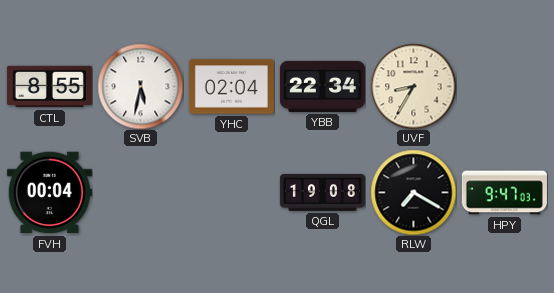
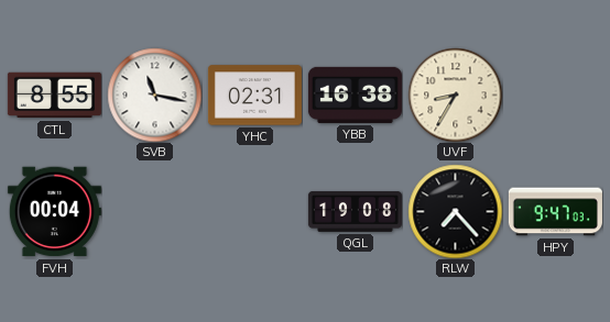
SVB: 5:32 -> 11:17
YHC: 02:04 -> 02:31
YBB: 22:34 -> 16:38
RLW: 7:20 -> 7:23
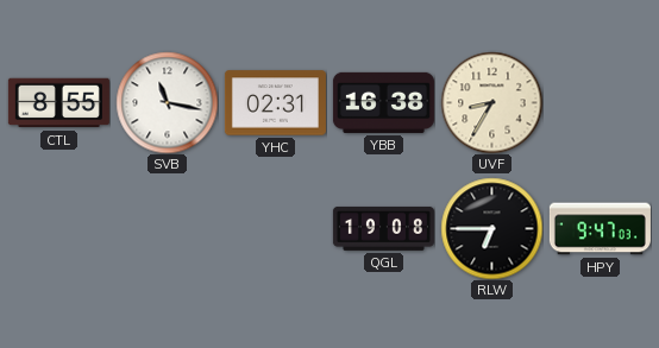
FVH: 00:04 -> none
RLW: 7:23 -> 6:45
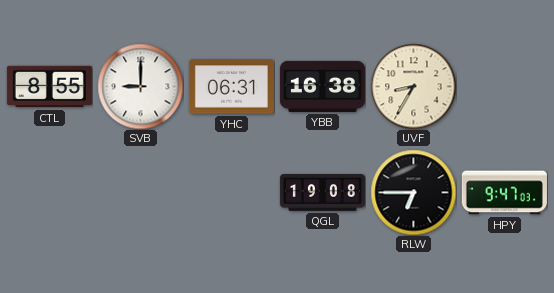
SVB: 11:17 -> 9:00
YHC: 02:31 -> 06:31
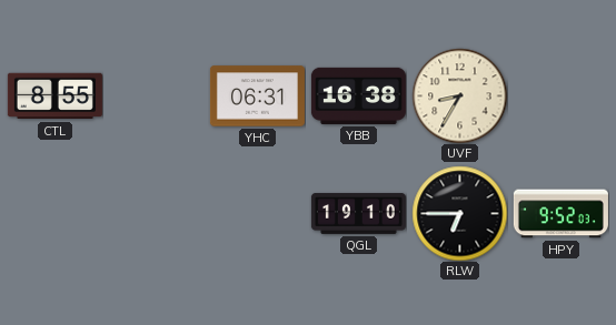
SVB: 9:00 -> none
QGL: 19:08 -> 19:10
HPY: 9:47 -> 9:52
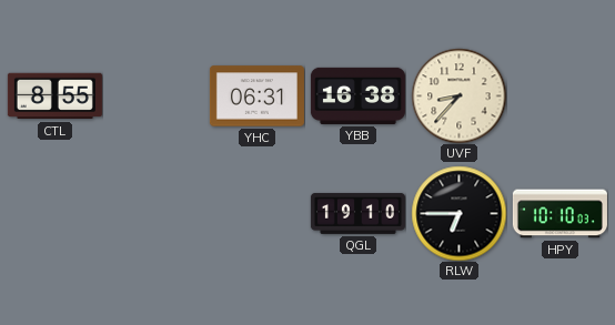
UVF: 8:35 -> 8:37
HPY: 9:52 -> 10:10
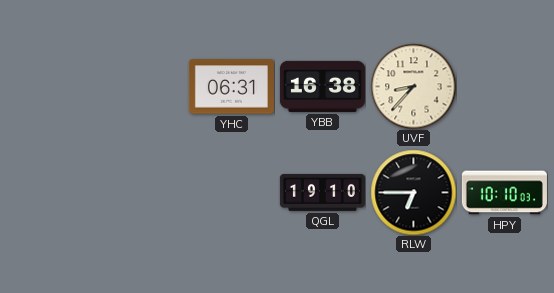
CTL: 8:55 -> none
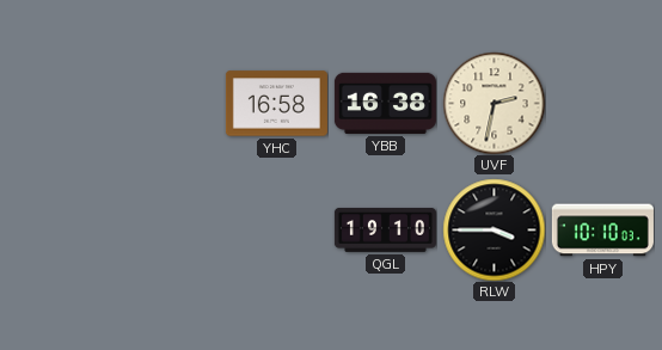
YHC: 06:31 -> 16:58
UVF: 8:37 -> 2:32
RLW: 6:45 -> 3:45
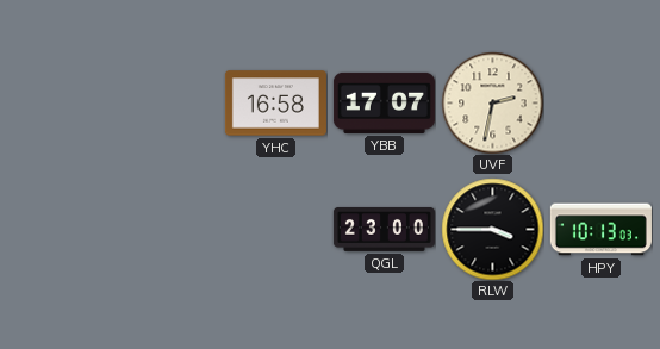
YBB: 16:38 -> 17:07
QGL: 19:10 -> 23:00
HPY: 10:10 -> 10:13
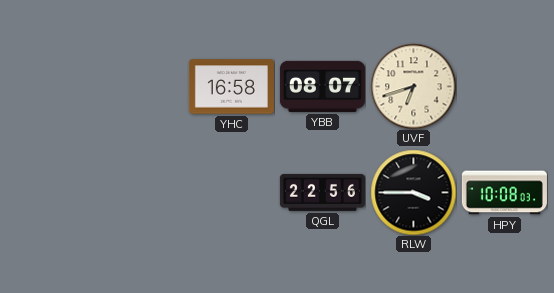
YBB: 17:07 -> 08:07
UVF: 2:32 -> 6:42
QGL: 23:00 -> 22:56
HPY: 10:13 -> 10:08
